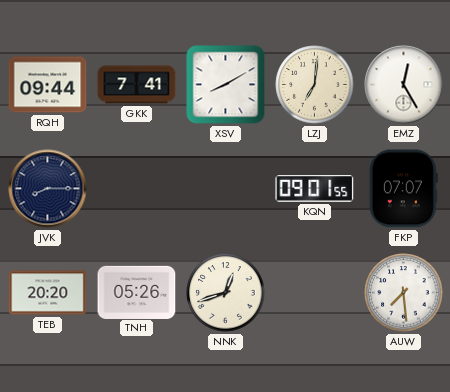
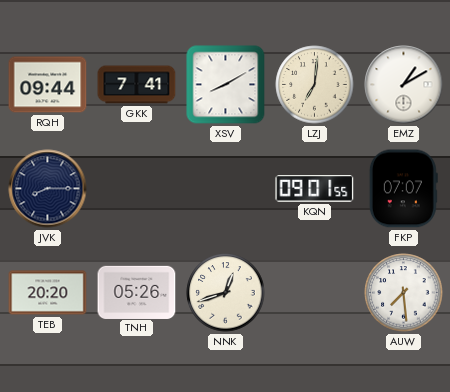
EMZ: 12:25 -> 1:10
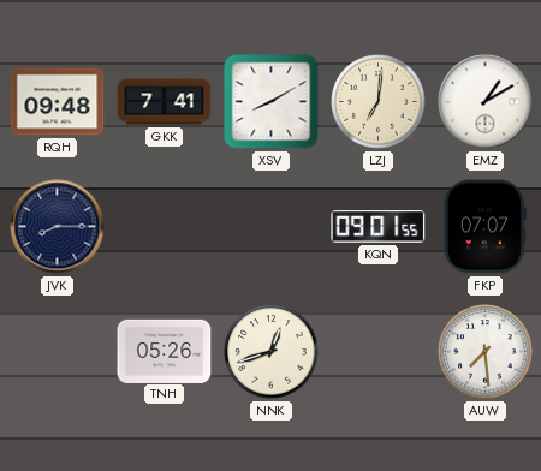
RQH: 09:44 -> 09:48
TEB: 20:20 -> none
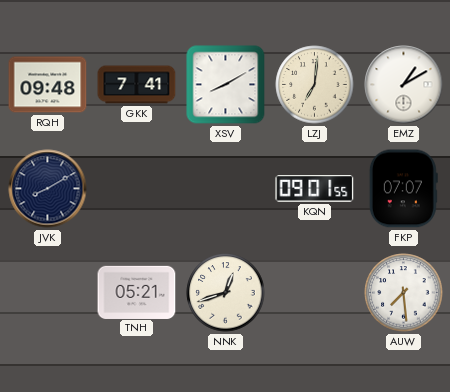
JVK: 8:15 -> 8:10
TNH: 05:26 -> 05:21
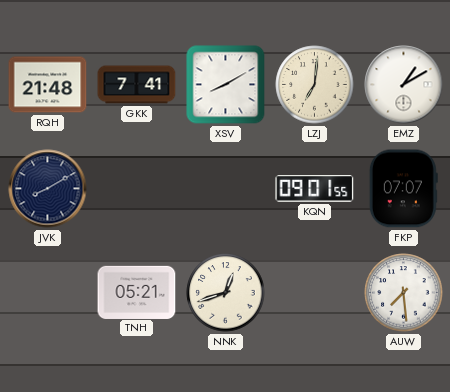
RQH: 09:48 -> 21:48
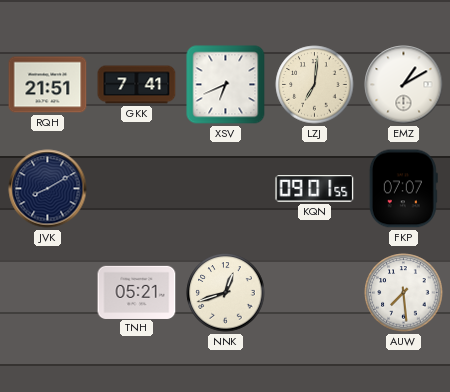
RQH: 21:48 -> 21:51
XSV: 8:10 -> 6:41
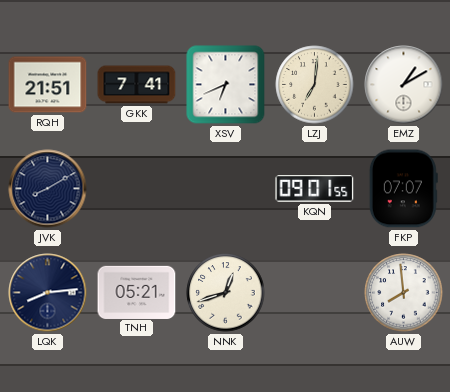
LQK: none -> 8:14
AUW: 7:29 -> 7:59
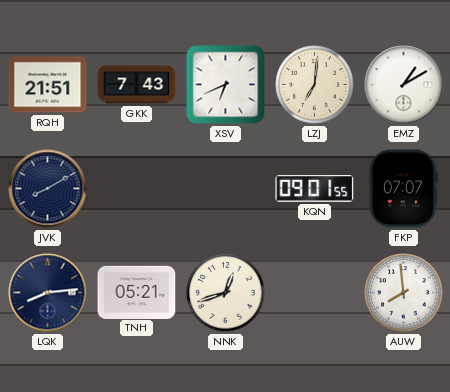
GKK: 7:41 -> 7:43
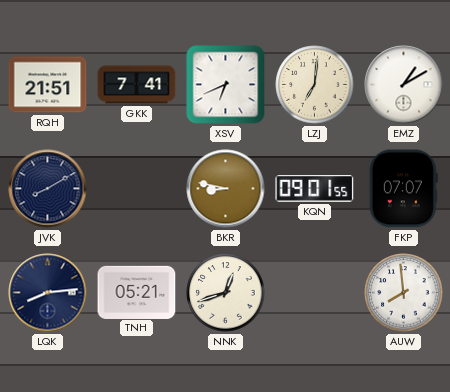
GKK: 7:43 -> 7:41
BKR: none -> 8:47
